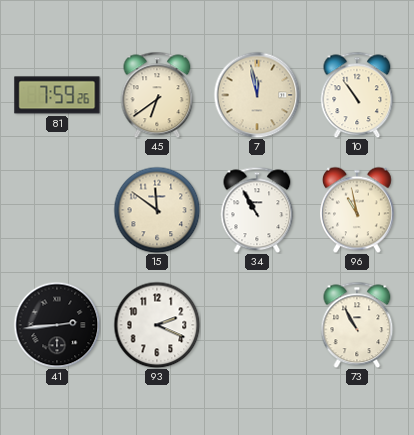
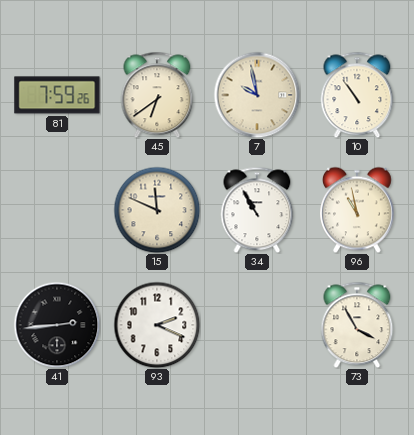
7: 11:58 -> 9:58
15: 11:51 -> 11:49
73: 10:55 -> 3:55
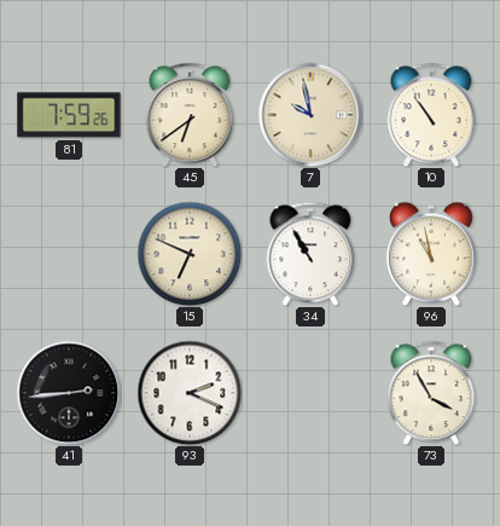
15: 11:49 -> 6:49
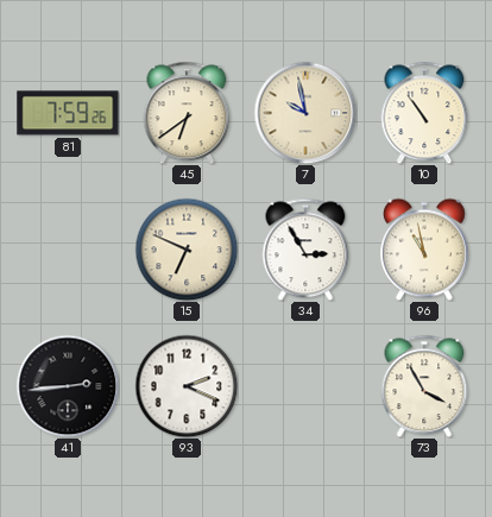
34: 10:55 -> 2:55
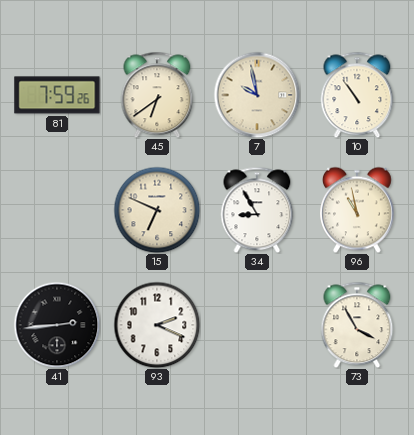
34: 2:55 -> 8:55
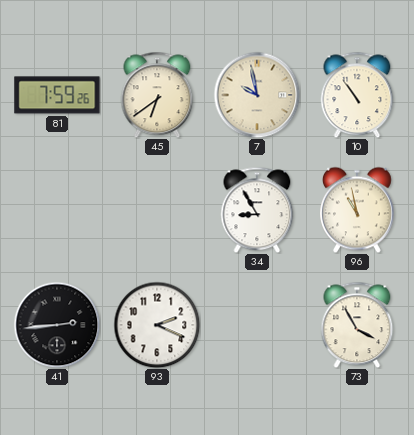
15: 6:49 -> none
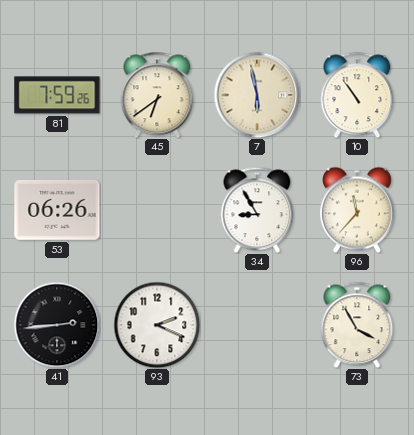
7: 9:58 -> 5:58
53: none -> 06:26
96: 10:58 -> 11:37
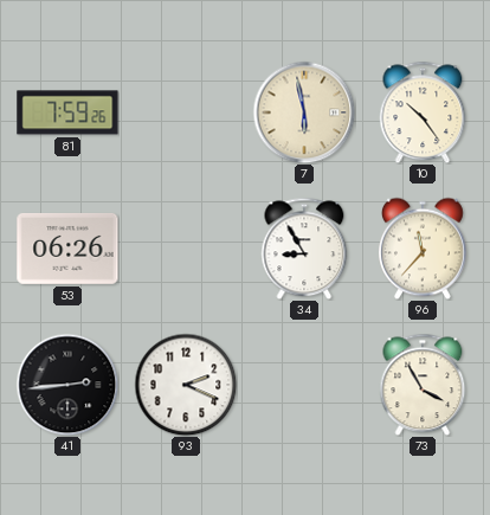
45: 6:39 -> none
10: 10:54 -> 10:24
